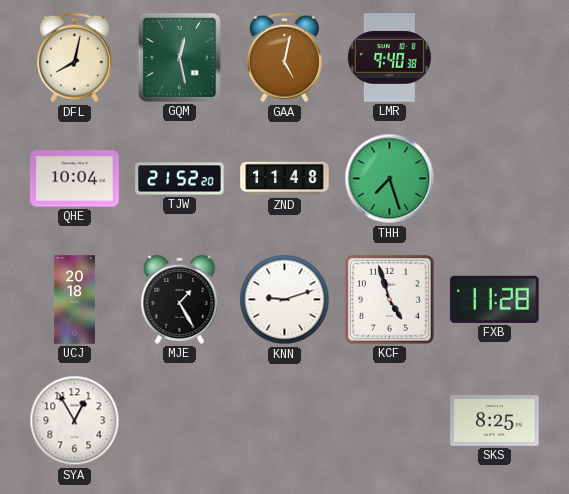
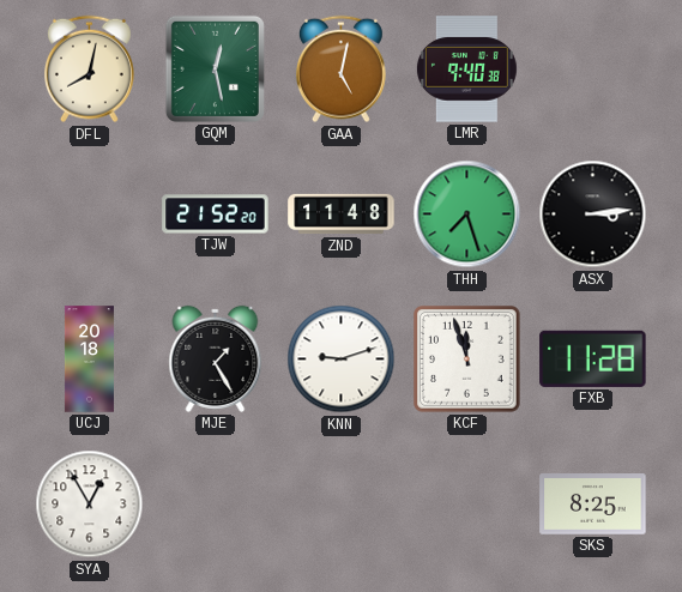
QHE: 10:04 -> none
ASX: none -> 3:14
KCF: 4:57 -> 11:57
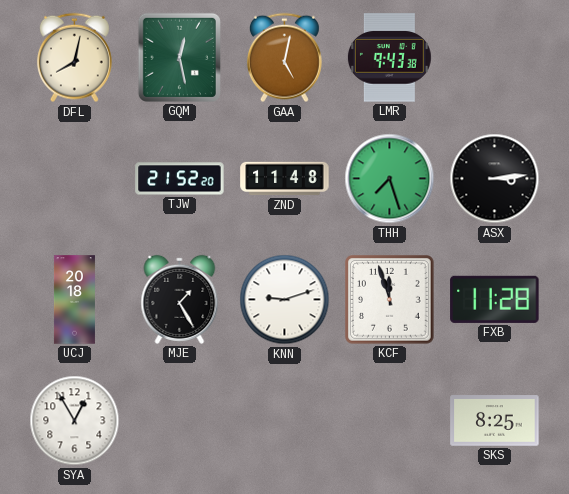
LMR: 9:40 -> 9:43
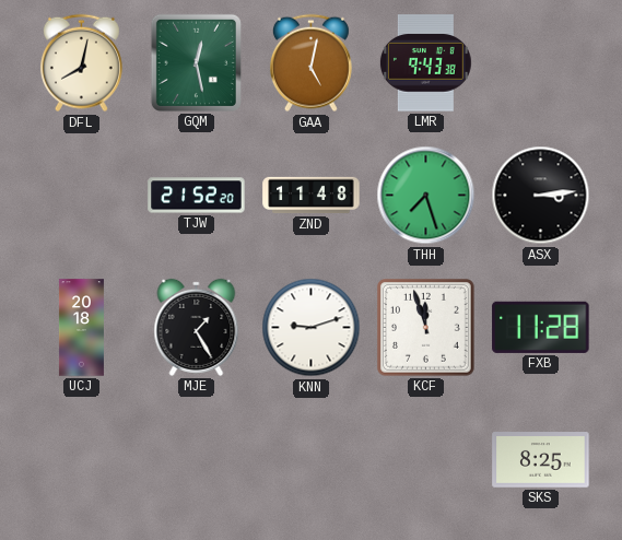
SYA: 12:55 -> none
